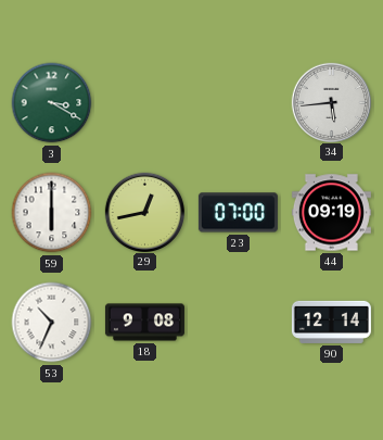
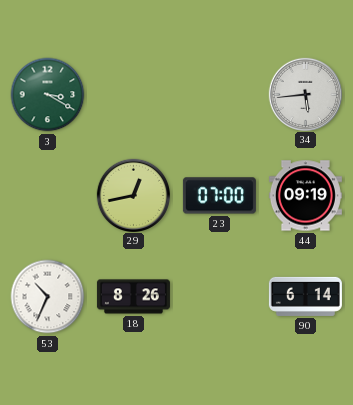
59: 6:00 -> none
18: 9:08 -> 8:26
90: 12:14 -> 6:14
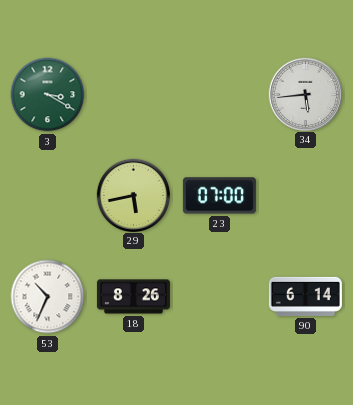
29: 12:43 -> 5:43
44: 09:19 -> none
